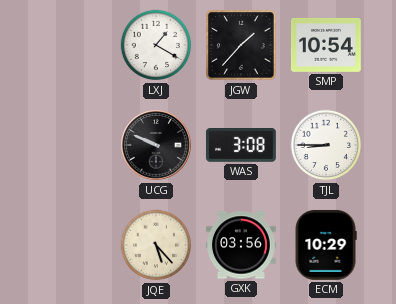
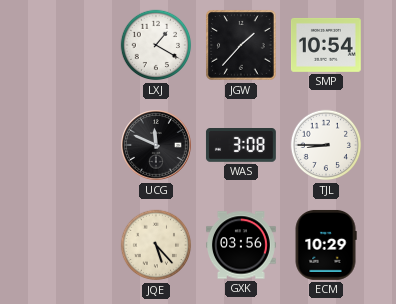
UCG: 9:49 -> 11:49
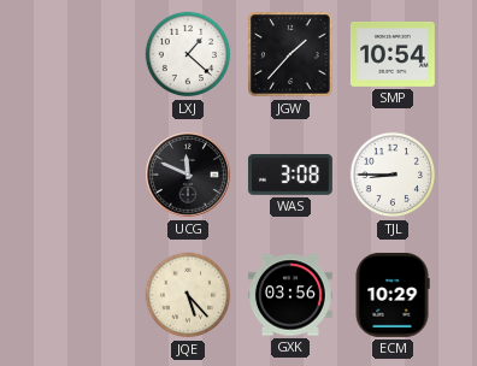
LXJ: 1:20 -> 1:22
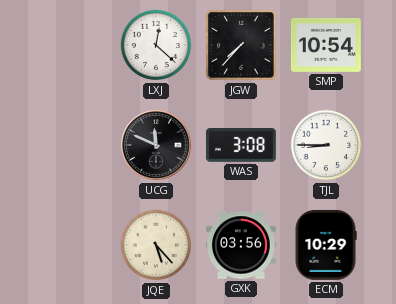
LXJ: 1:22 -> 12:22
JGW: 1:37 -> 7:37
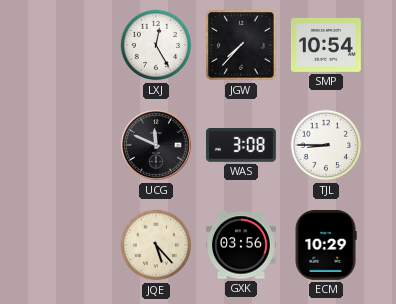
LXJ: 12:22 -> 12:25
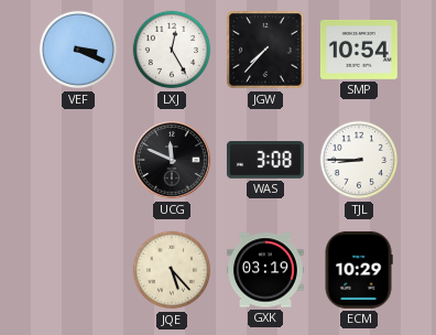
VEF: none -> 3:19
GXK: 03:56 -> 03:19
